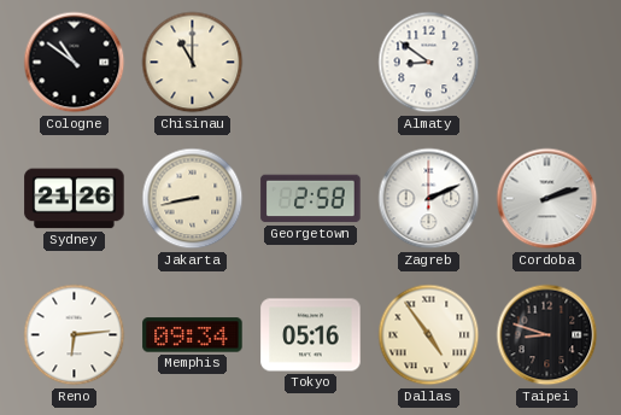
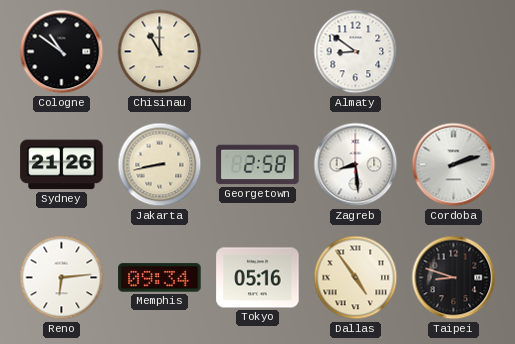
Zagreb: 2:11 -> 8:29
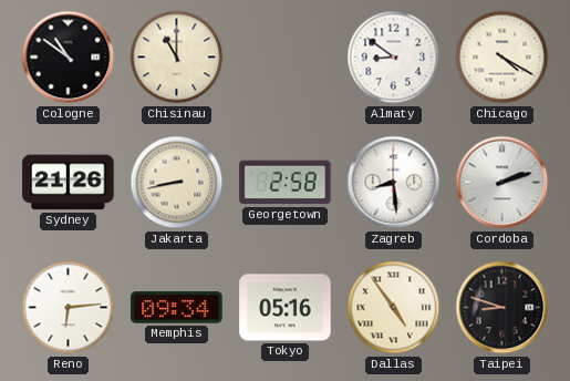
Chicago: none -> 4:20
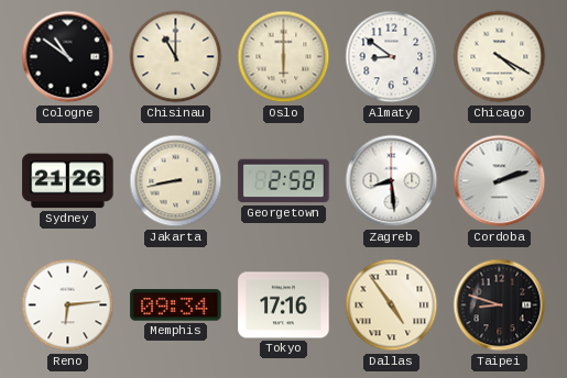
Oslo: none -> 6:00
Tokyo: 05:16 -> 17:16
